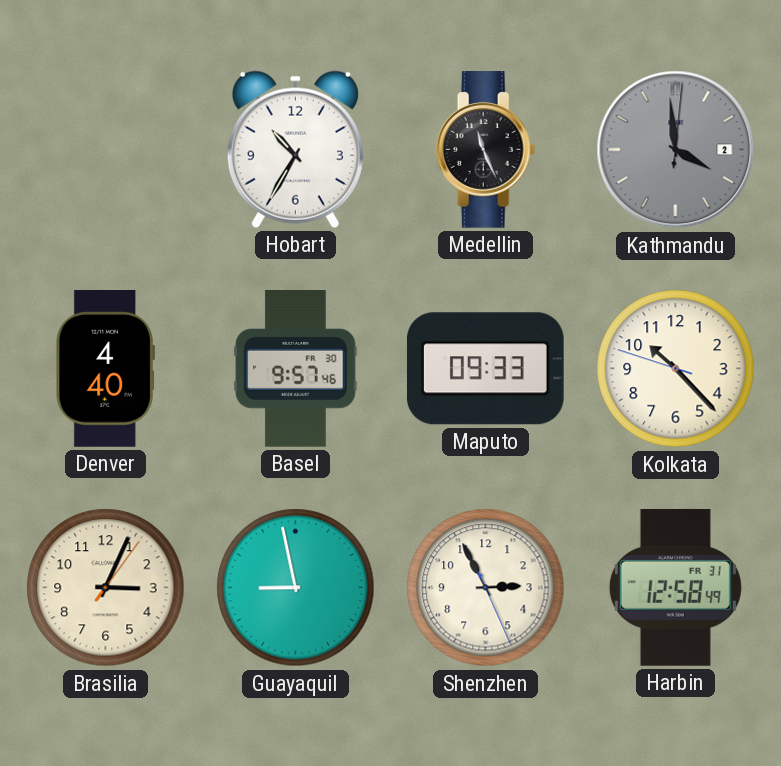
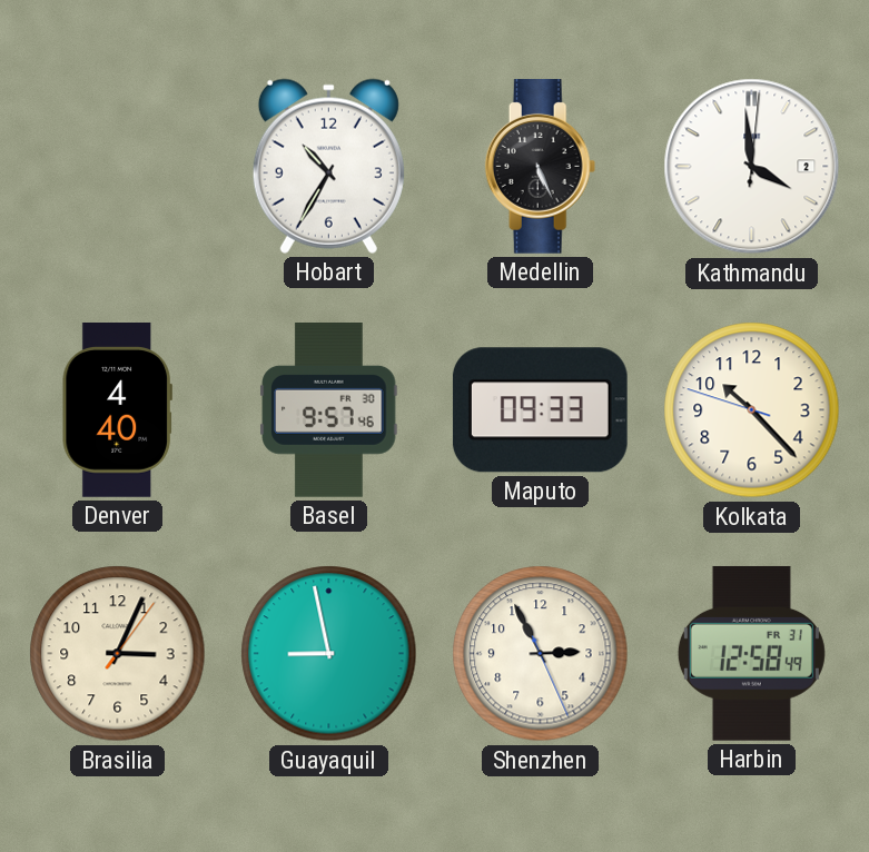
Medellin: 11:26 -> 5:26
Kathmandu dial: grey -> white
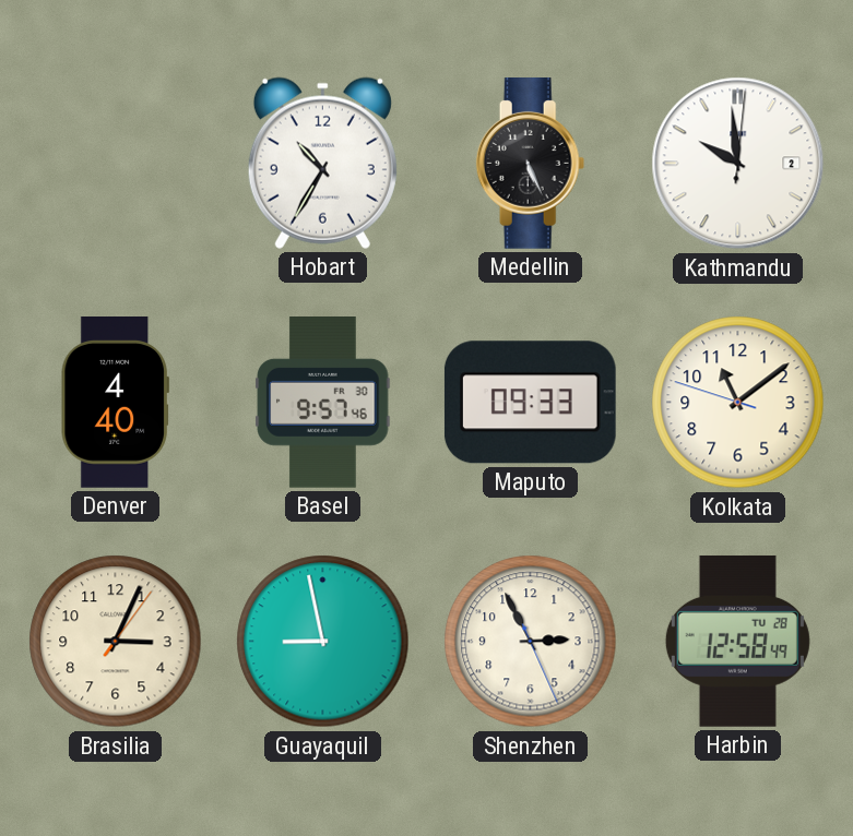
Kathmandu: 3:59 -> 9:59
Kolkata: 10:22 -> 11:08
Harbin date: FR 31 -> TU 28
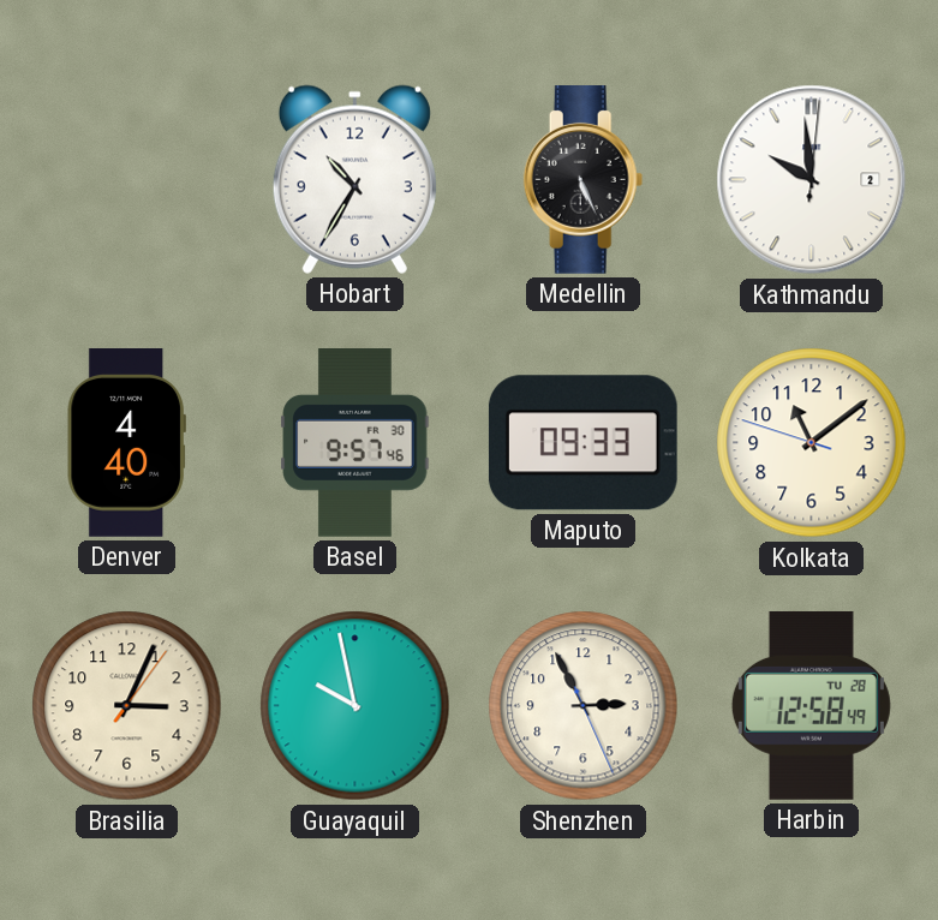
Guayaquil: 8:58 -> 9:58
